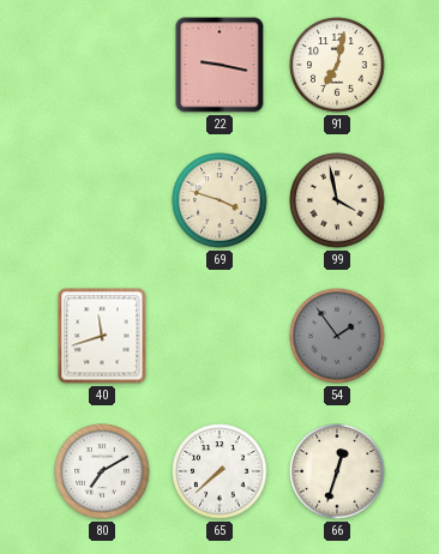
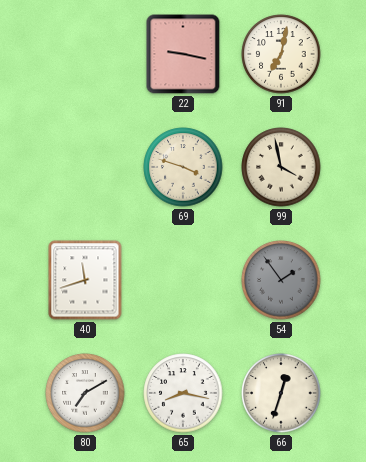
65: 7:38 -> 8:17
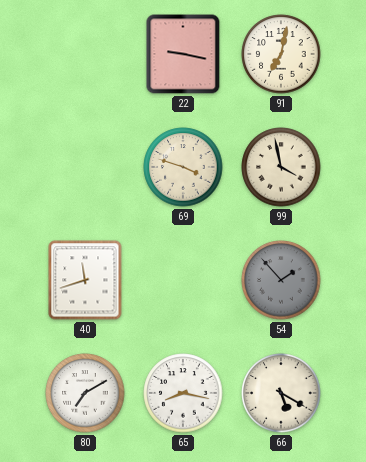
54: 1:54 -> 1:53
66: 12:33 -> 5:20
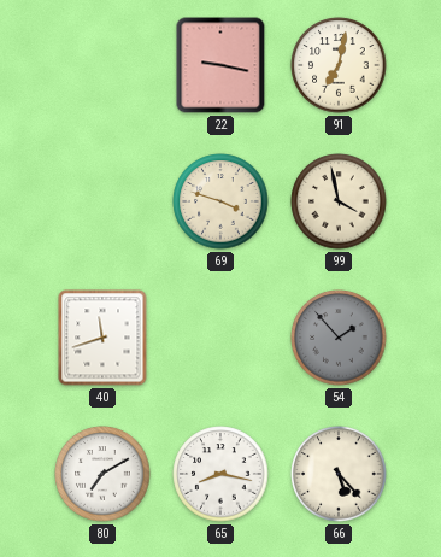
66: 5:20 -> 5:23
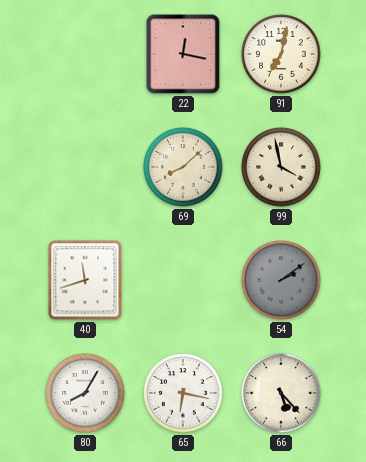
22: 9:17 -> 12:17
69: 3:48 -> 8:08
54: 1:53 -> 2:09
80: 7:10 -> 8:05
65: 8:17 -> 6:17
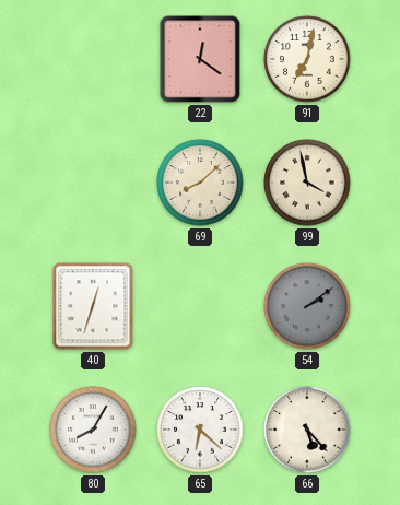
22: 12:17 -> 12:21
40: 11:42 -> 12:33
65: 6:17 -> 6:22
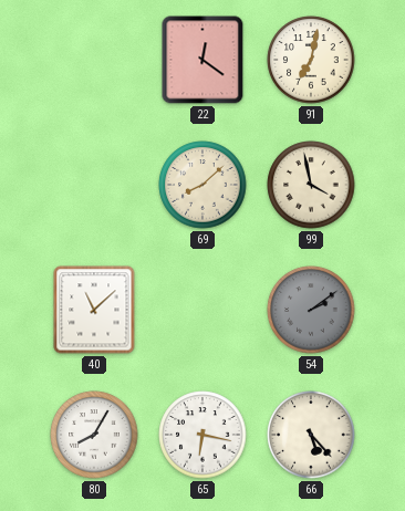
40: 12:33 -> 11:08
65: 6:22 -> 6:17
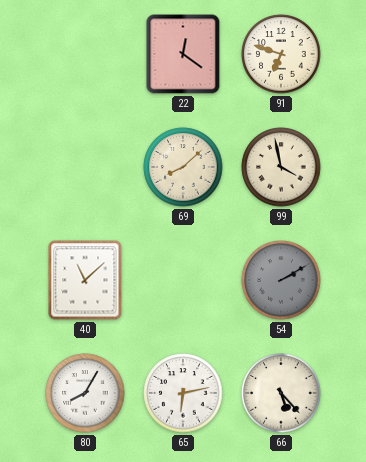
91: 7:02 -> 6:48
54: 2:09 -> 2:10
65: 6:17 -> 6:13
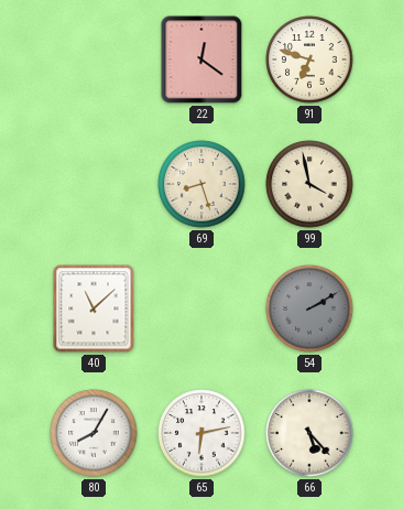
69: 8:08 -> 8:27
